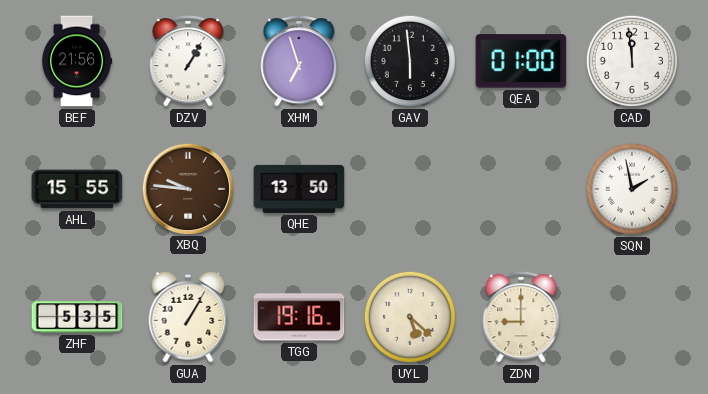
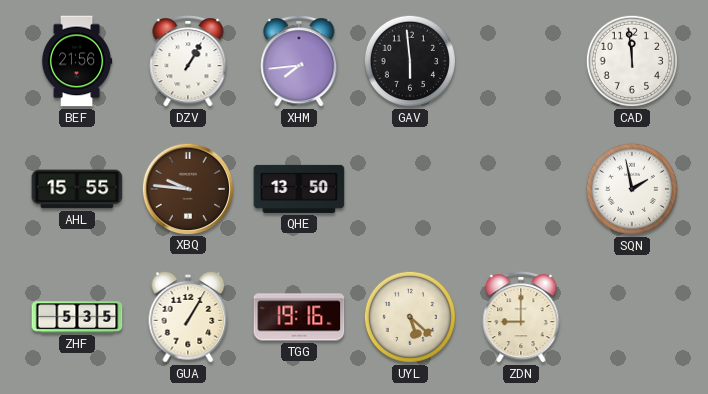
XHM: 6:57 -> 7:44
QEA: 01:00 -> none
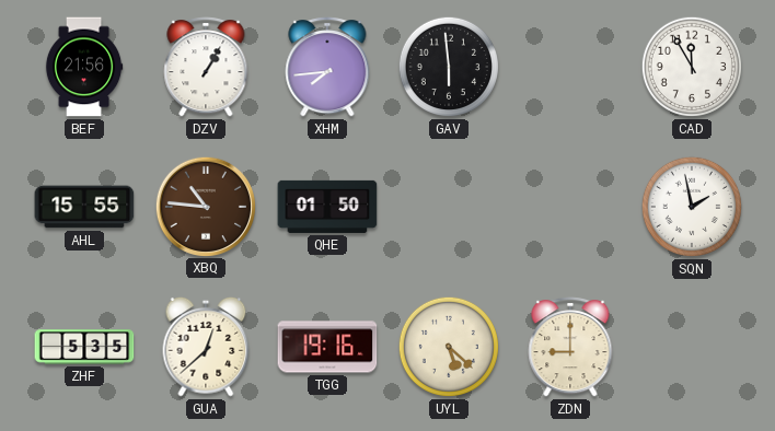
CAD: 11:59 -> 11:55
XBQ: 9:46 -> 10:46
QHE: 13:50 -> 01:50
GUA: 1:05 -> 12:38
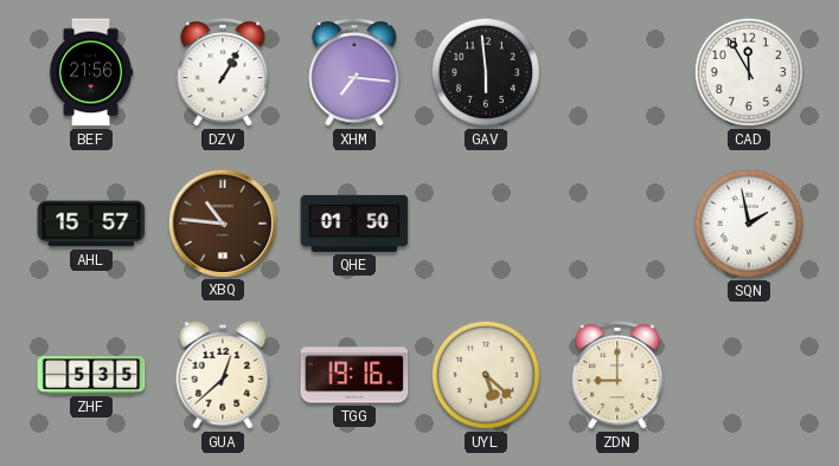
XHM: 7:44 -> 7:16
AHL: 15:55 -> 15:57
